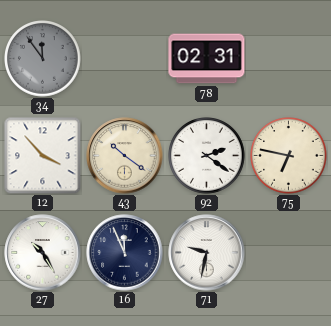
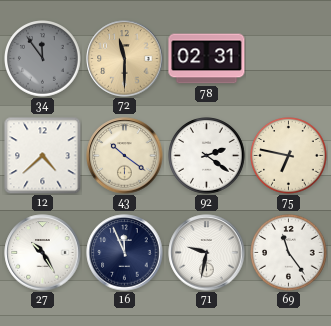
72: none -> 11:30
12: 3:53 -> 4:38
69: none -> 11:24
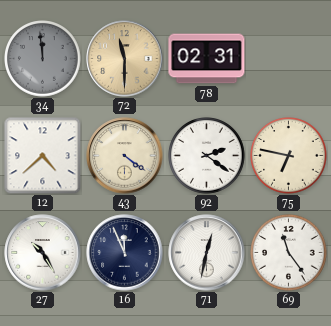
34: 11:54 -> 11:59
43: 10:21 -> 4:21
71: 9:32 -> 12:32
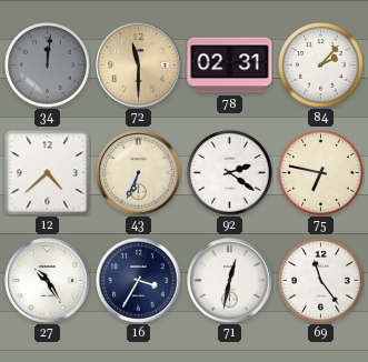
34: 11:59 -> 12:01
84: none -> 2:07
43: 4:21 -> 6:34
16: 11:56 -> 3:35
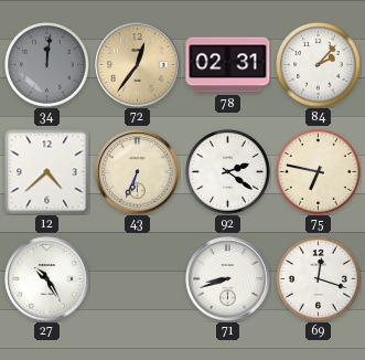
72: 11:30 -> 12:36
16: 3:35 -> none
71: 12:32 -> 8:42
69: 11:24 -> 12:18
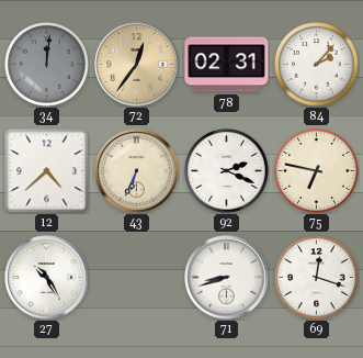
92: 2:21 -> 2:19
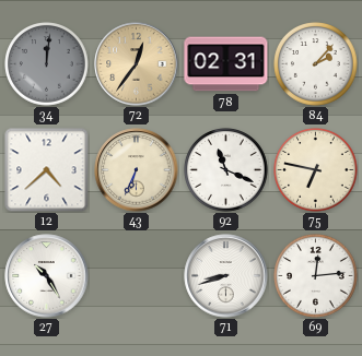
92: 2:19 -> 11:19
69: 12:18 -> 12:14
